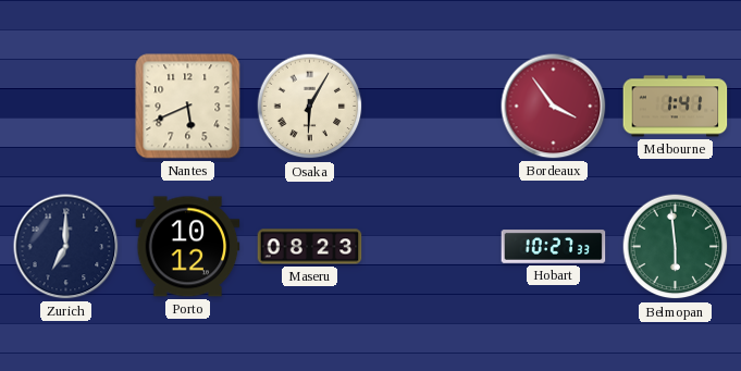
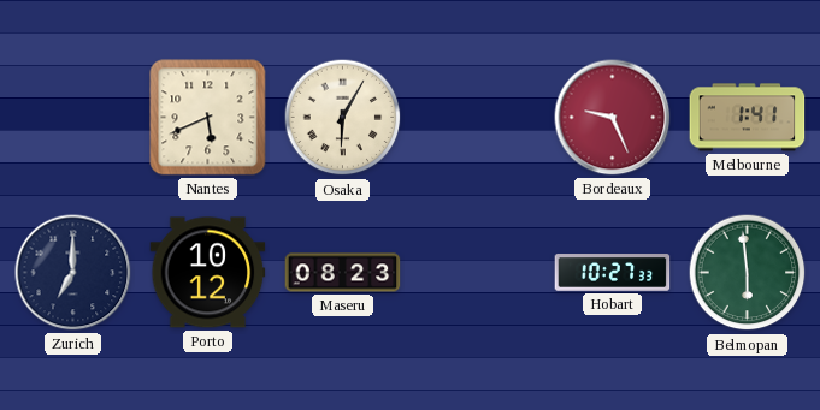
Bordeaux: 3:54 -> 9:26
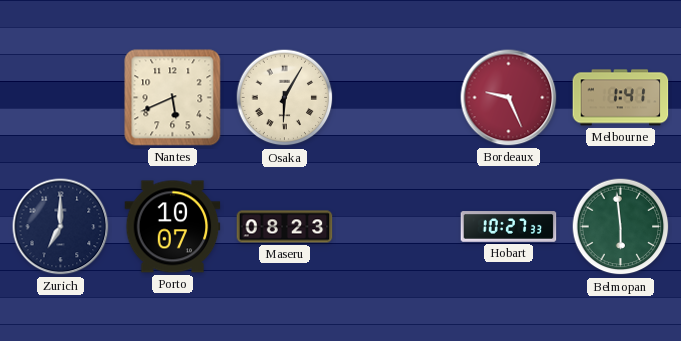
Porto: 10:12 -> 10:07
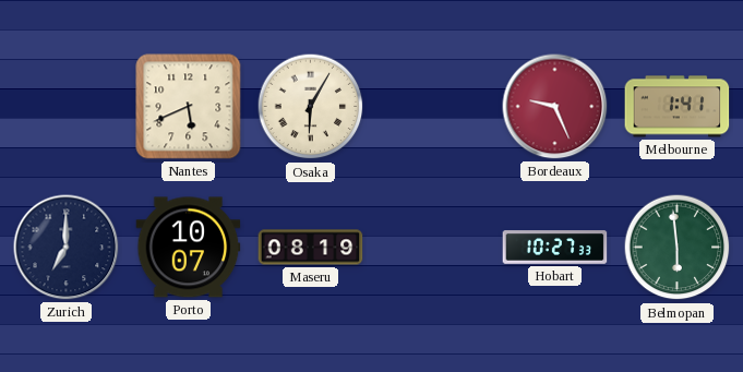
Maseru: 08:23 -> 08:19
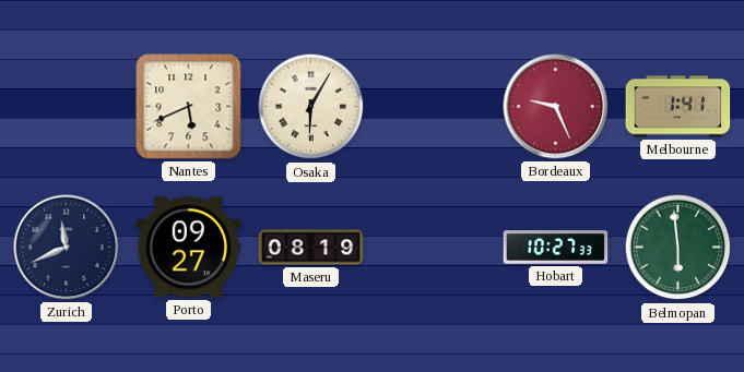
Zurich: 7:00 -> 11:41
Porto: 10:07 -> 09:27
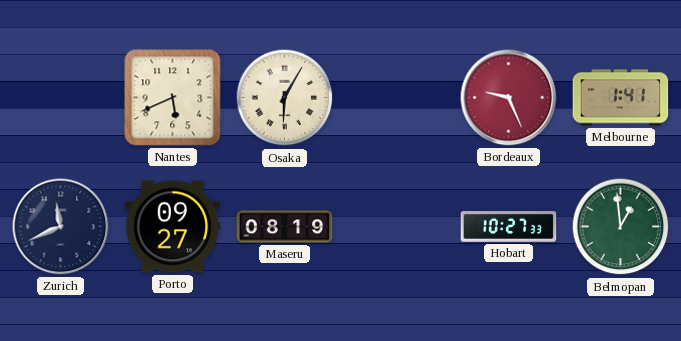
Belmopan: 5:59 -> 12:59
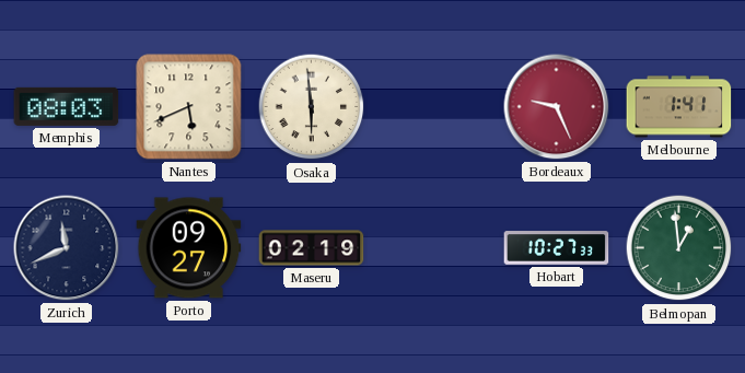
Memphis: none -> 08:03
Osaka: 6:05 -> 5:59
Maseru: 08:19 -> 02:19
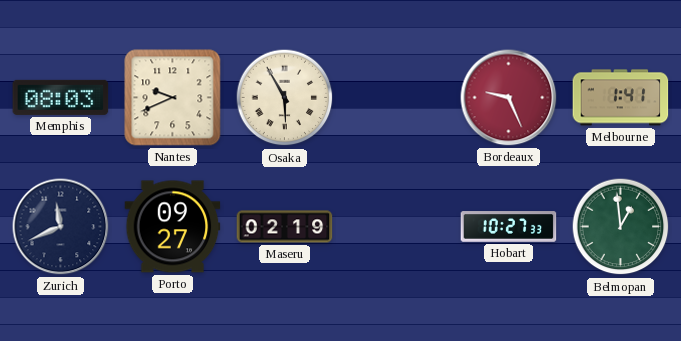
Nantes: 5:41 -> 9:41
Osaka: 5:59 -> 5:55
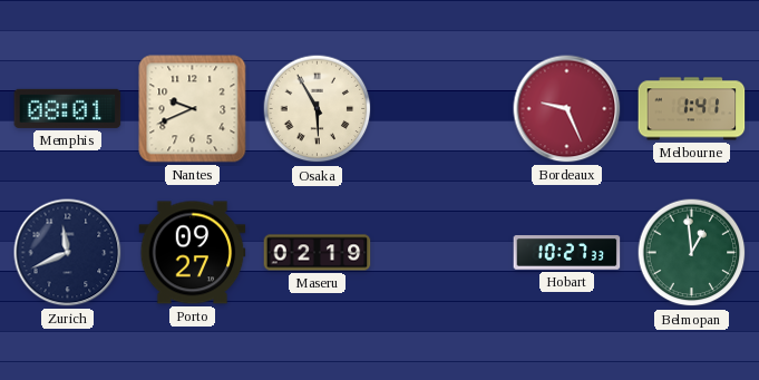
Memphis: 08:03 -> 08:01
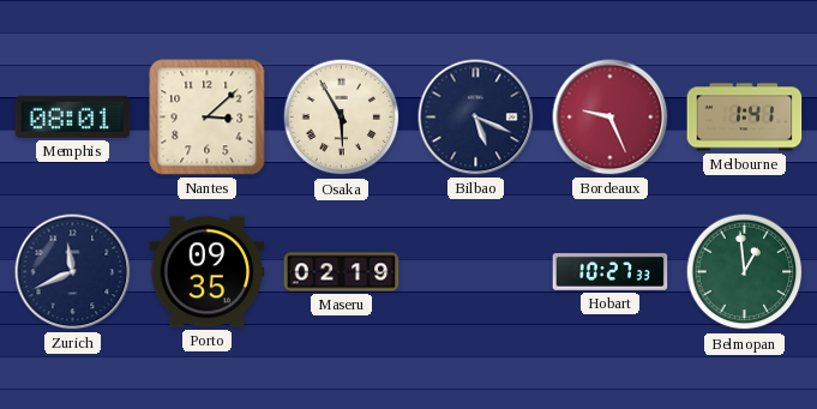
Nantes: 9:41 -> 3:08
Bilbao: none -> 5:19
Porto: 09:27 -> 09:35
